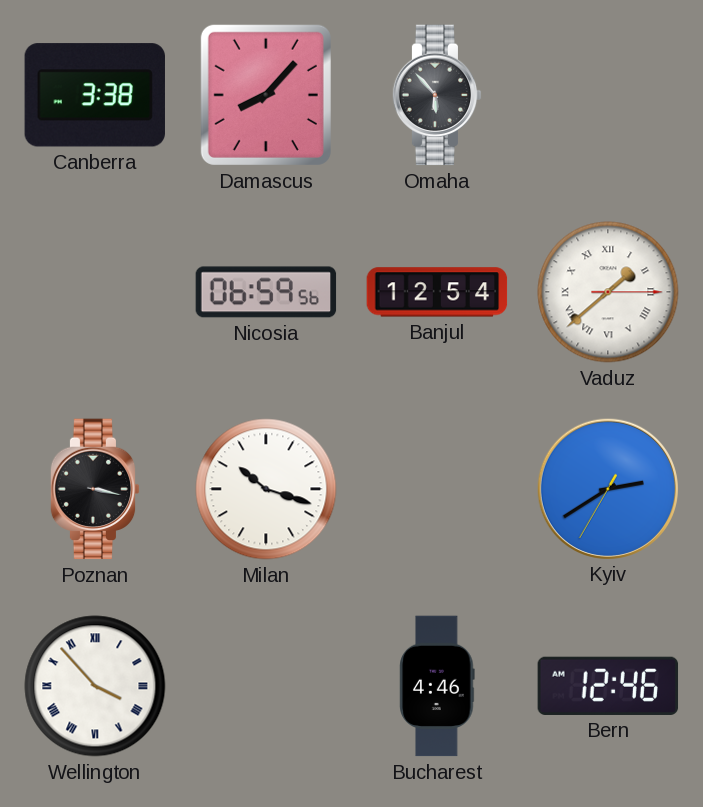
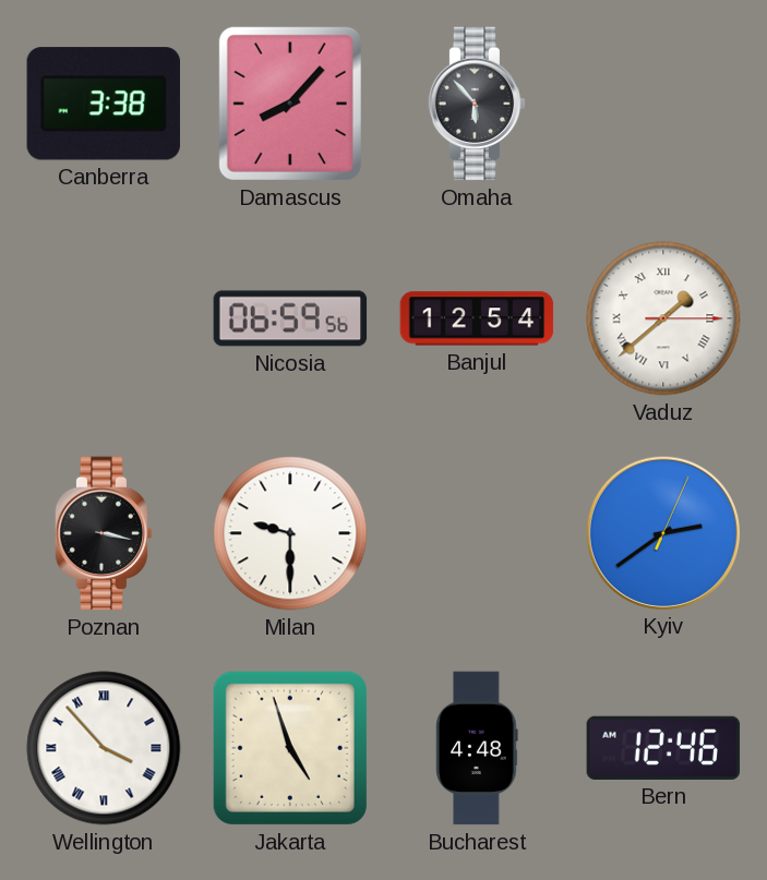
Milan: 10:18 -> 9:30
Kyiv: 2:39:35 -> 2:39:04
Jakarta: none -> 4:57
Bucharest: 4:46 -> 4:48
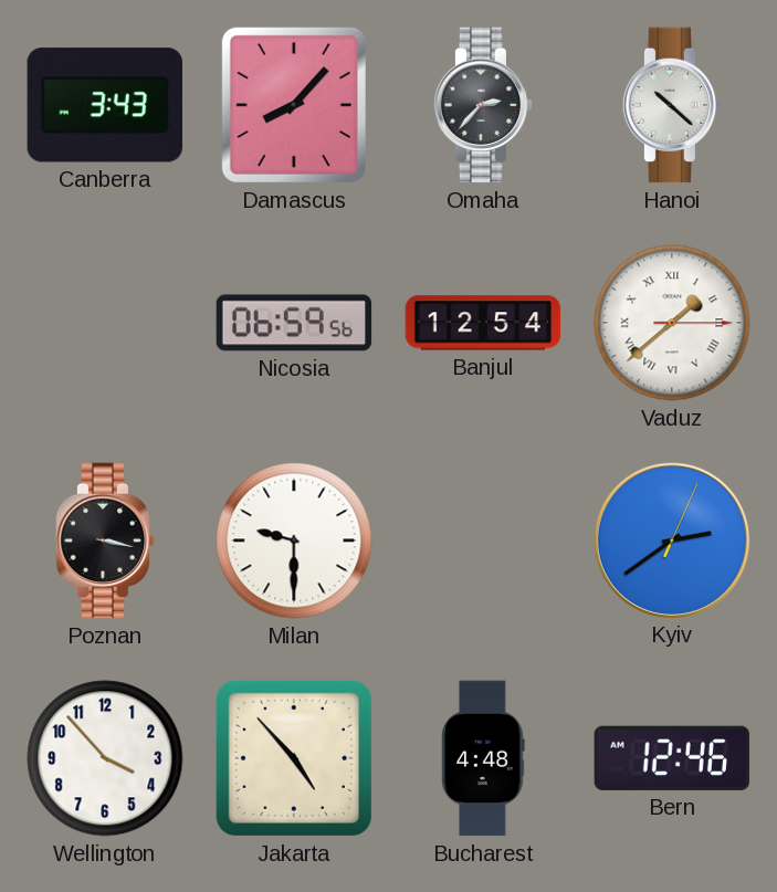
Canberra: 3:38 -> 3:43
Omaha: 5:53 -> 2:37
Hanoi: none -> 10:22
Wellington numerals: Roman -> Arabic
Jakarta: 4:57 -> 4:53
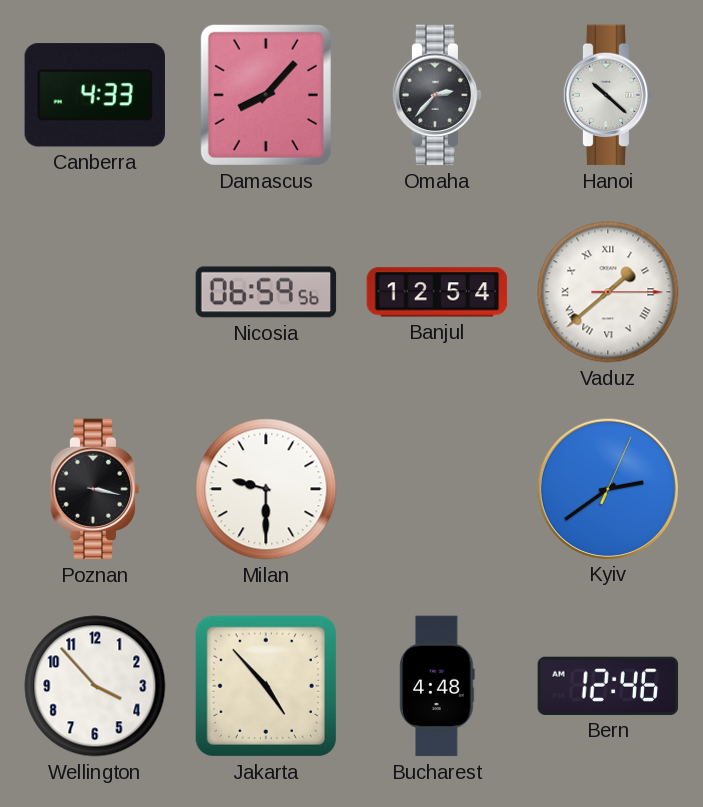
Canberra: 3:43 -> 4:33
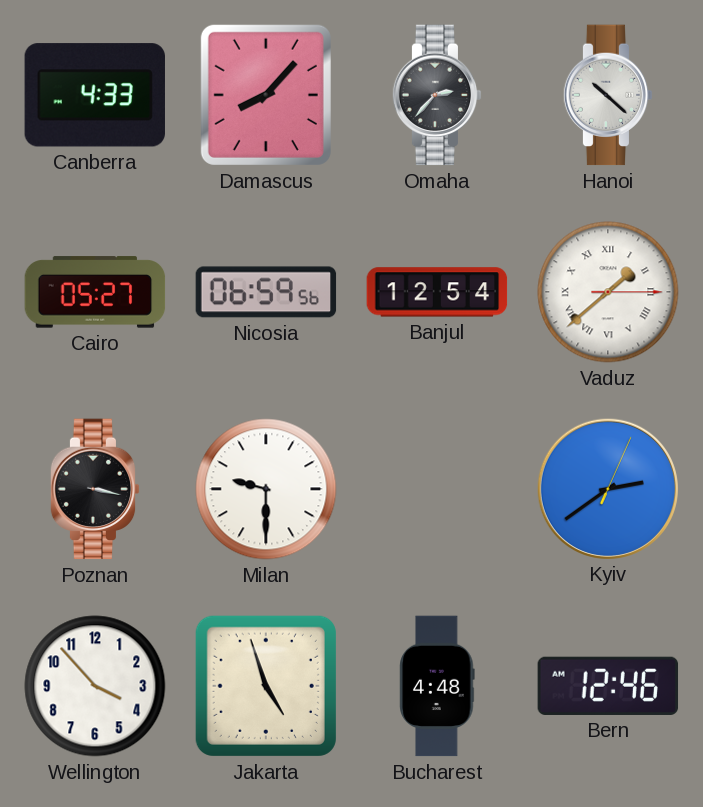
Cairo: none -> 05:27
Jakarta: 4:53 -> 4:57
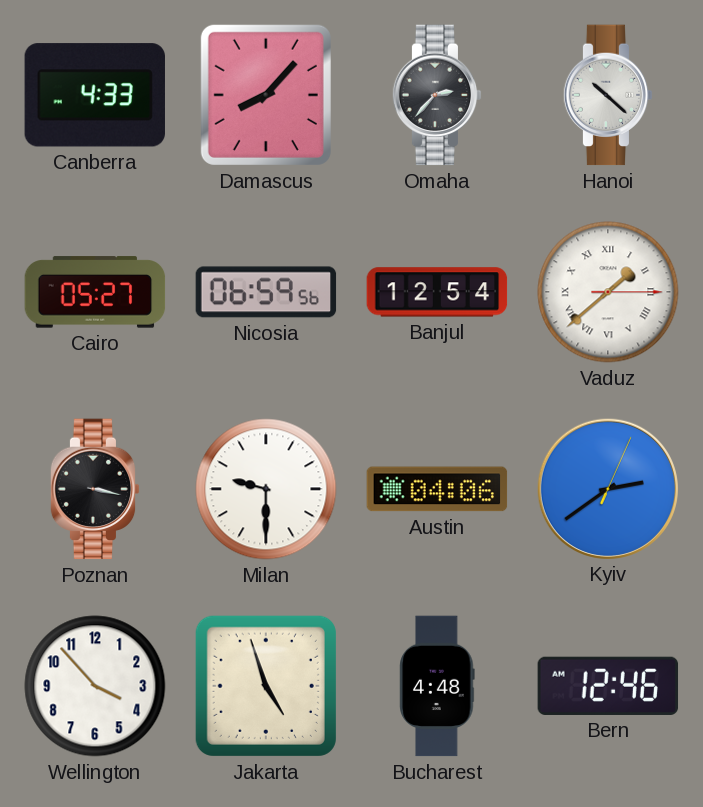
Austin: none -> 04:06
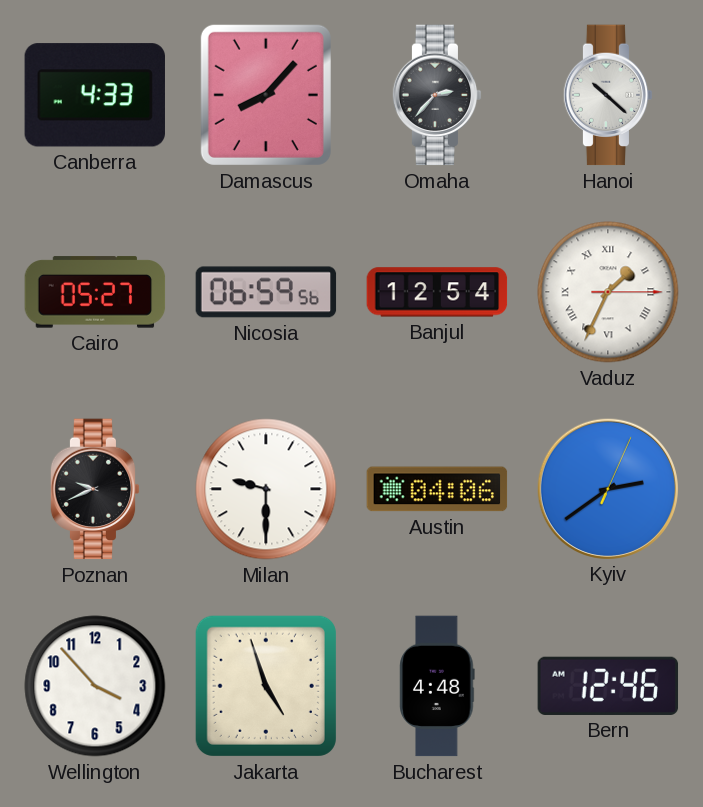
Vaduz: 1:38 -> 1:34
Poznan: 3:17 -> 9:41
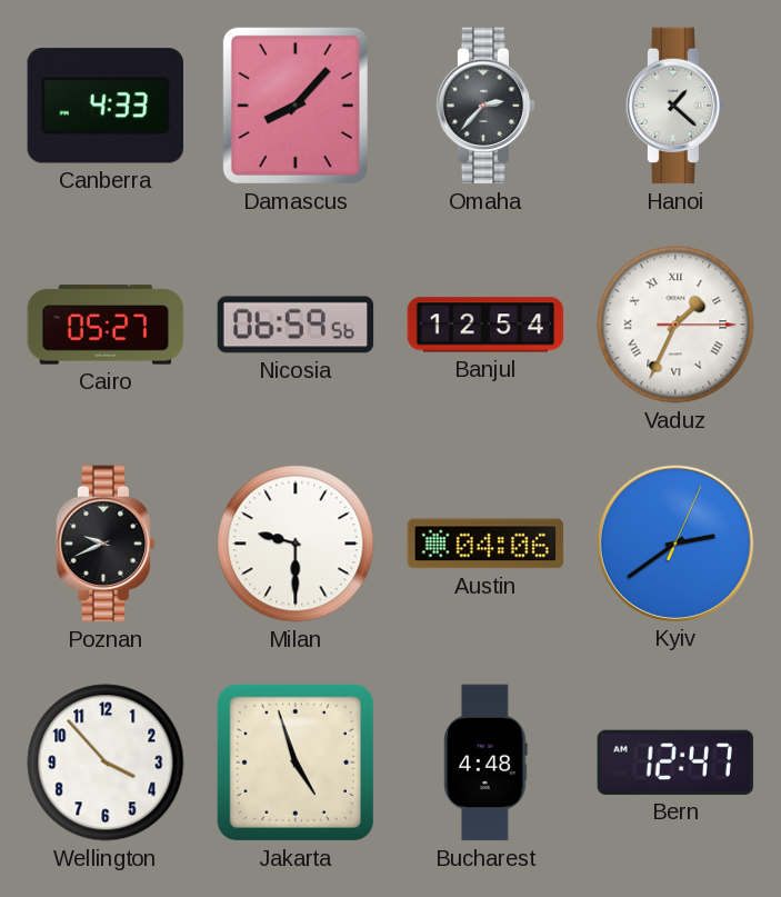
Hanoi: 10:22 -> 1:22
Bern: 12:46 -> 12:47
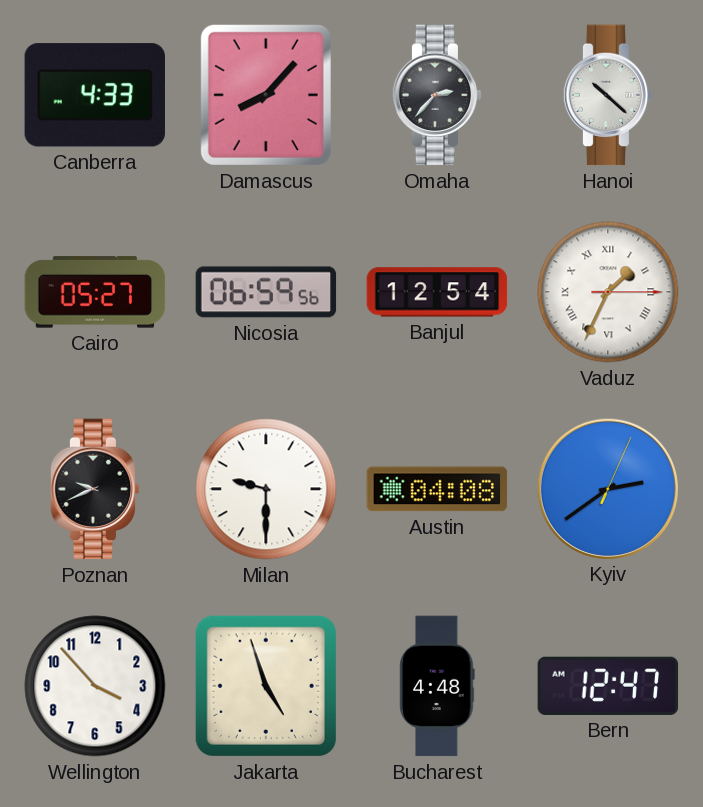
Hanoi: 1:22 -> 10:22
Austin: 04:06 -> 04:08
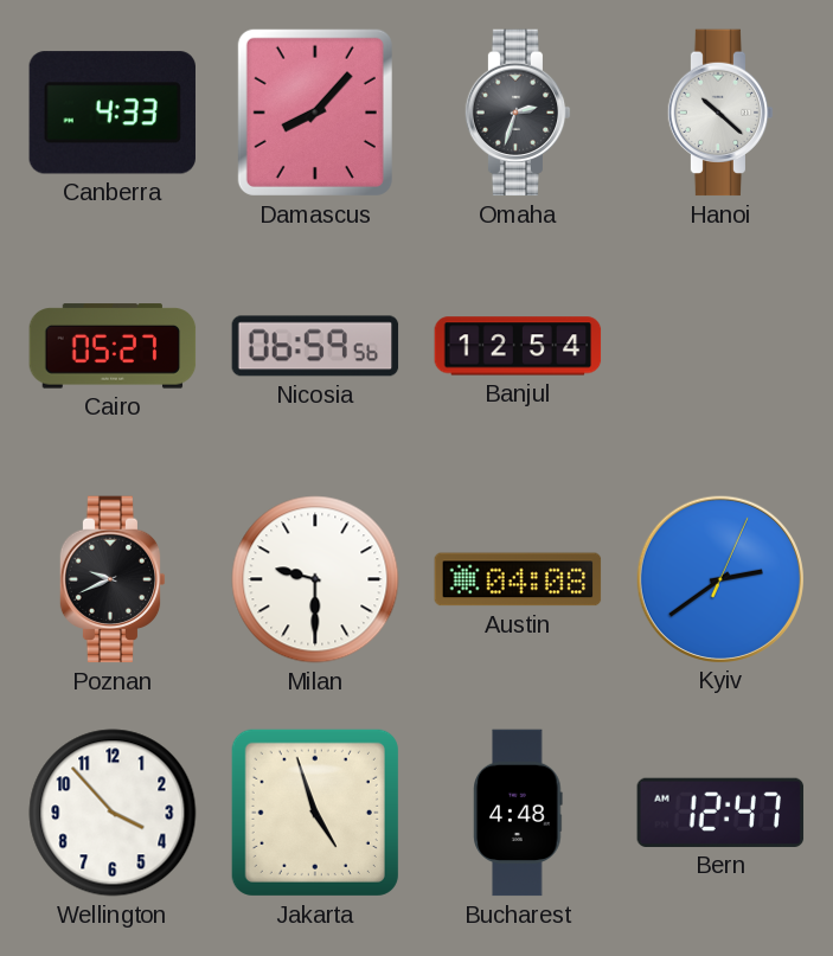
Omaha: 2:37 -> 2:33
Vaduz: 1:34 -> none
